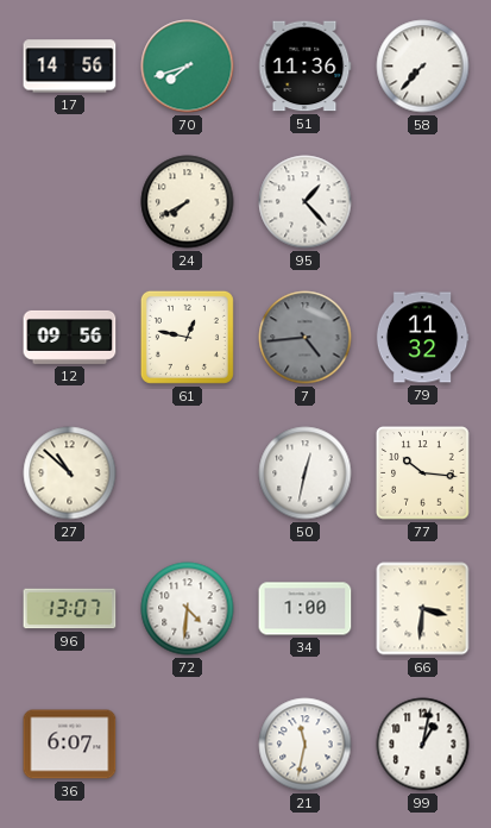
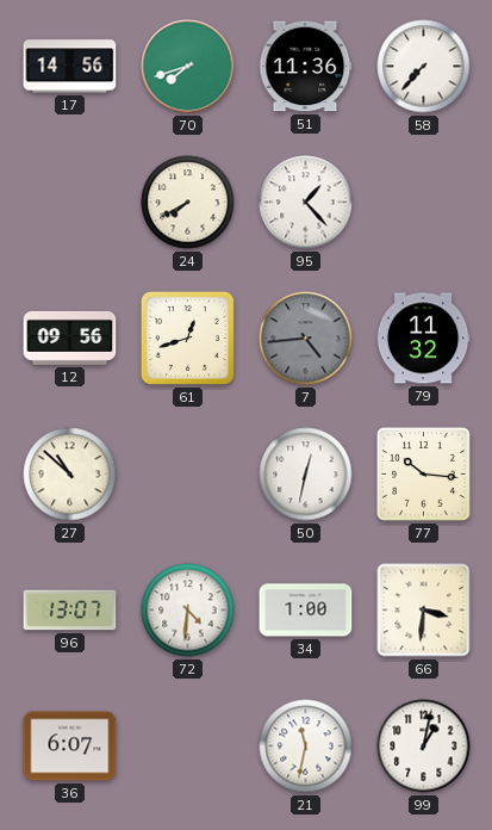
61: 12:47 -> 12:42
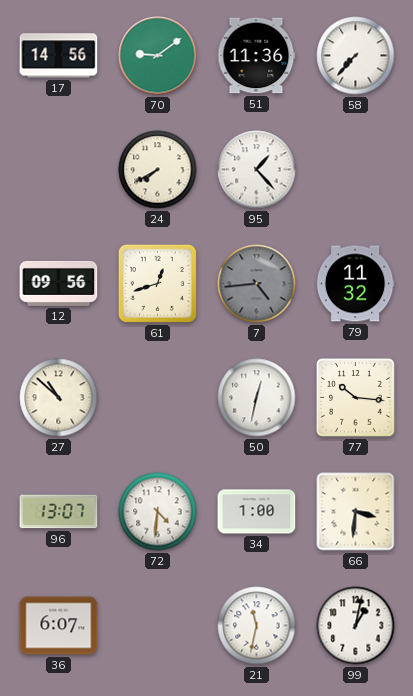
70: 7:42 -> 9:09
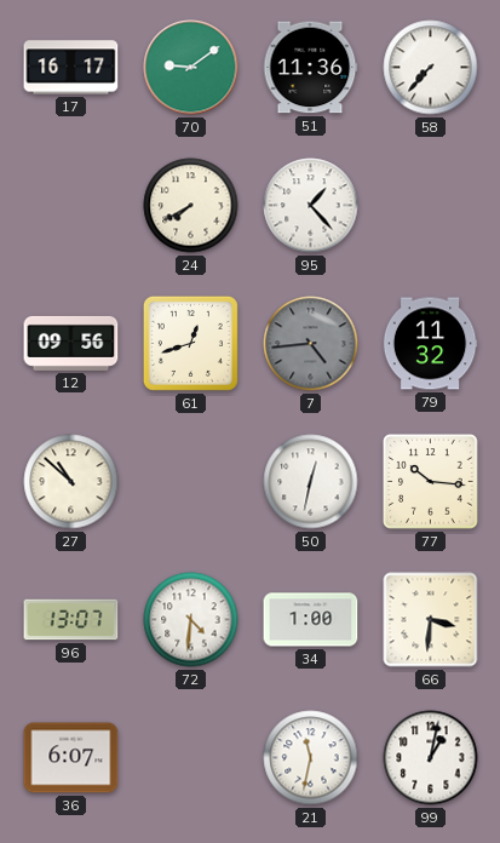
17: 14:56 -> 16:17
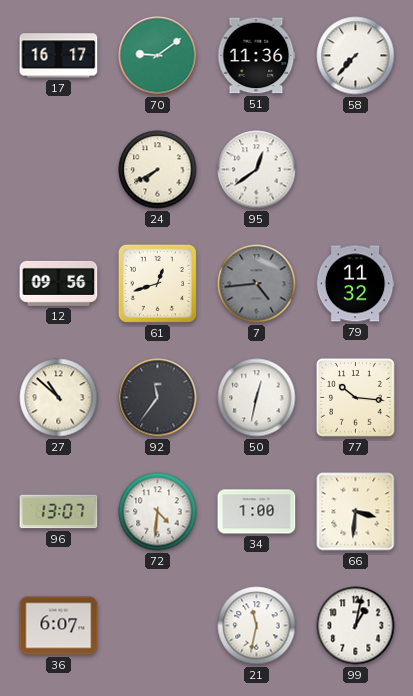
95: 1:23 -> 12:39
92: none -> 11:36
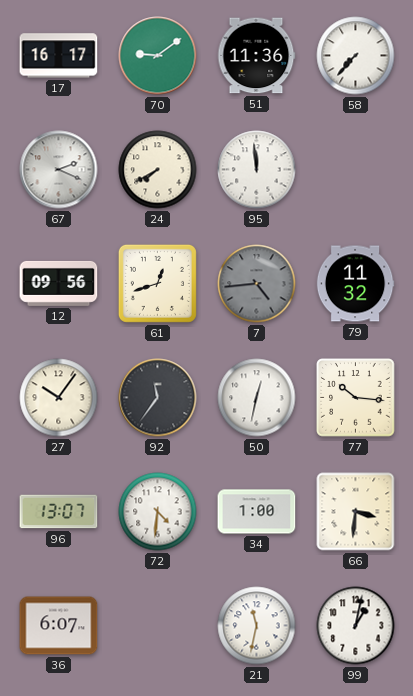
67: none -> 2:19
95: 12:39 -> 11:59
27: 10:52 -> 10:06
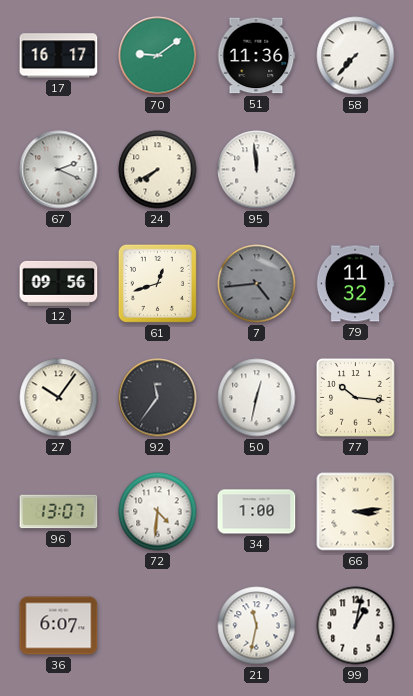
66: 3:31 -> 3:14
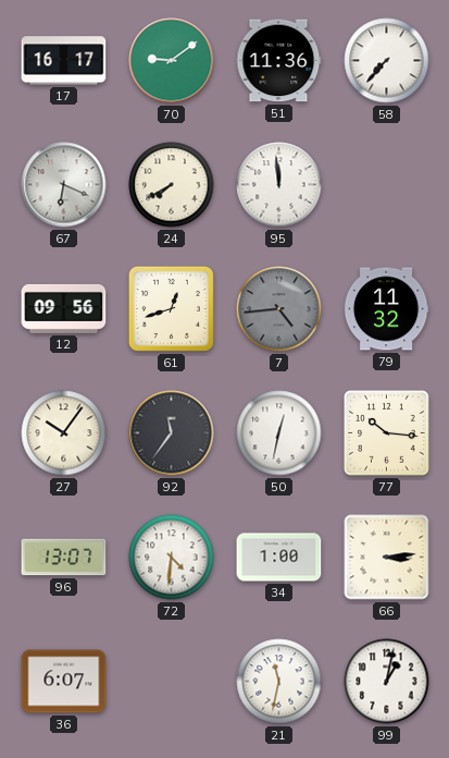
67: 2:19 -> 6:19
